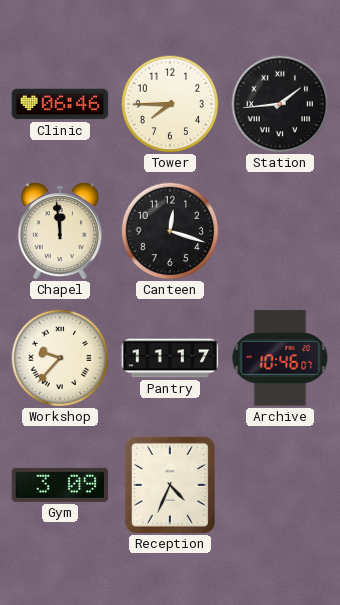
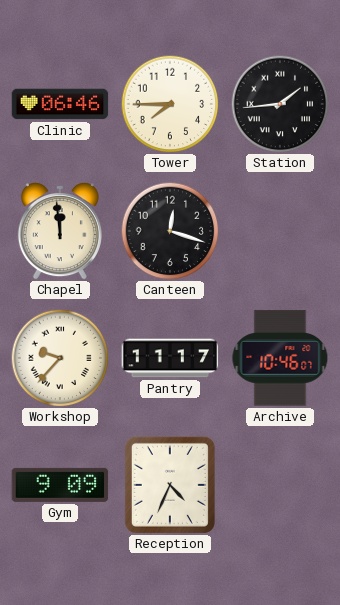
Gym: 3:09 -> 9:09
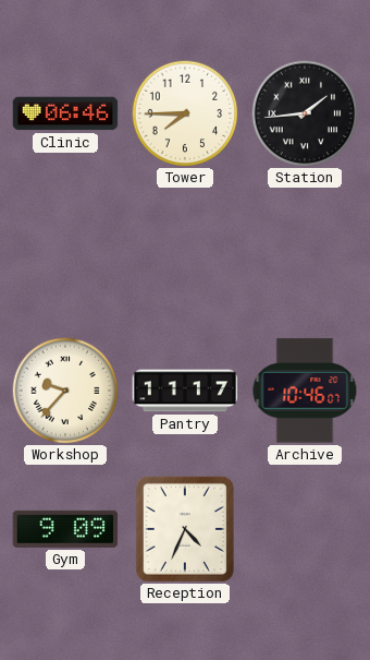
Chapel: 11:59 -> none
Canteen: 12:18 -> none
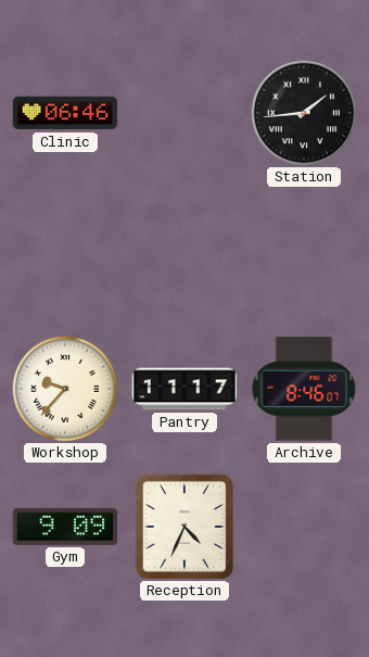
Tower: 7:45 -> none
Archive: 10:46 -> 8:46
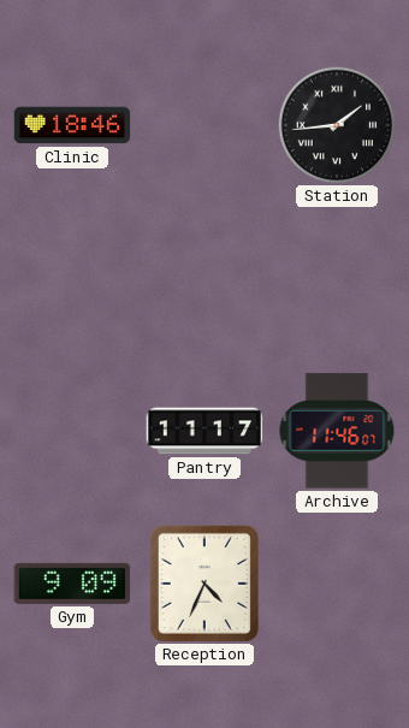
Clinic: 06:46 -> 18:46
Workshop: 9:37 -> none
Archive: 8:46 -> 11:46
